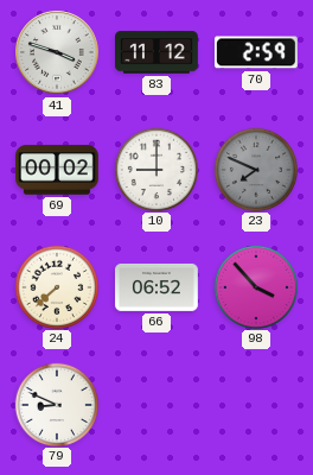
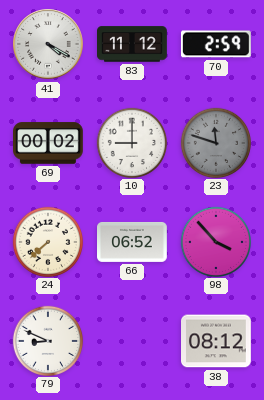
41: 3:48 -> 4:20
23: 7:49 -> 11:48
38: none -> 08:12
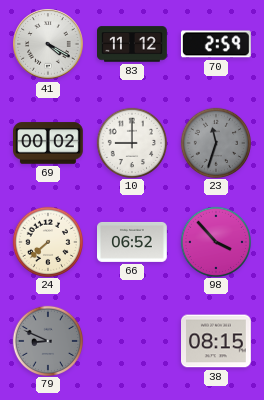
23: 11:48 -> 11:33
79 dial: white -> grey
38: 08:12 -> 08:15
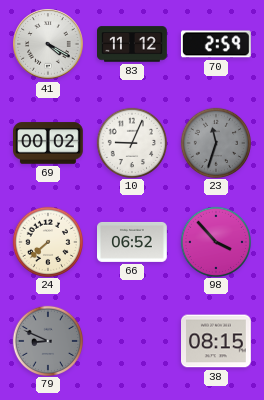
10: 9:00 -> 9:04
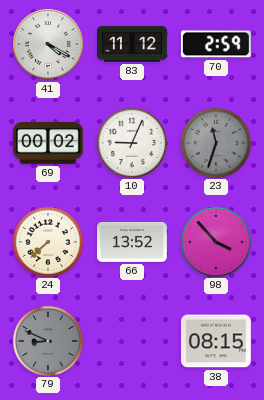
66: 06:52 -> 13:52
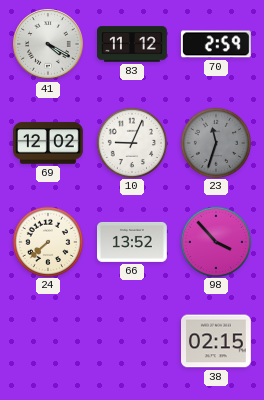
69: 00:02 -> 12:02
79: 8:49 -> none
38: 08:15 -> 02:15
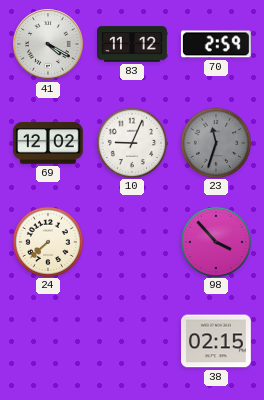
66: 13:52 -> none
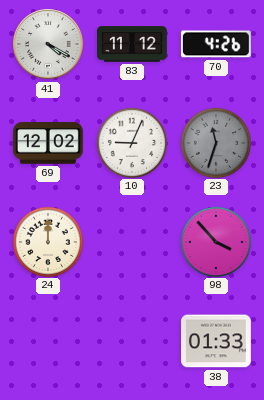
70: 2:59 -> 4:26
24: 7:38 -> 12:00
38: 02:15 -> 01:33
